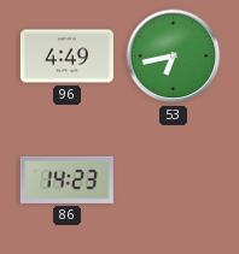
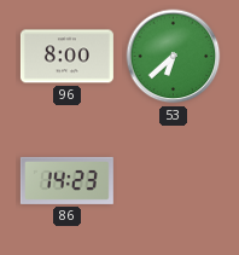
96: 4:49 -> 8:00
53: 6:43 -> 6:38
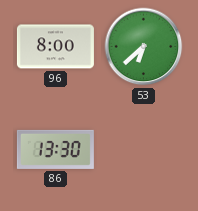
86: 14:23 -> 13:30
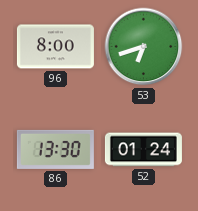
53: 6:38 -> 6:42
52: none -> 01:24
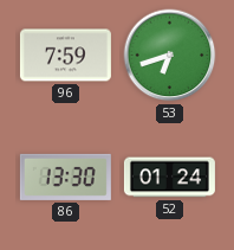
96: 8:00 -> 7:59
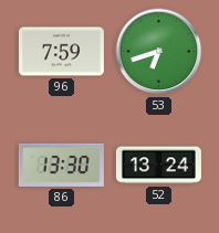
52: 01:24 -> 13:24
